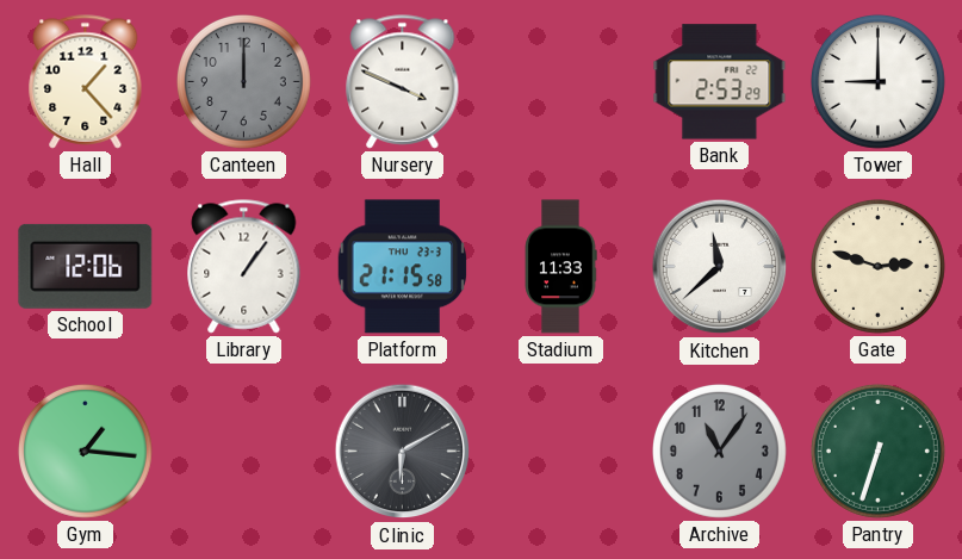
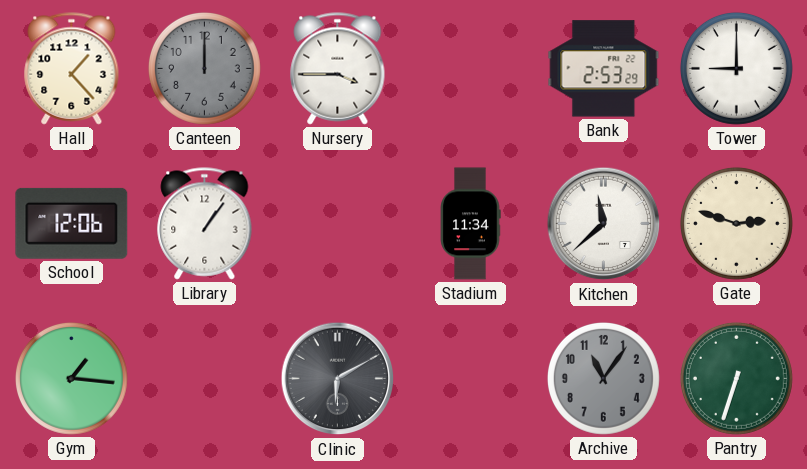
Nursery: 3:49 -> 3:45
Platform: 21:15 -> none
Stadium: 11:33 -> 11:34
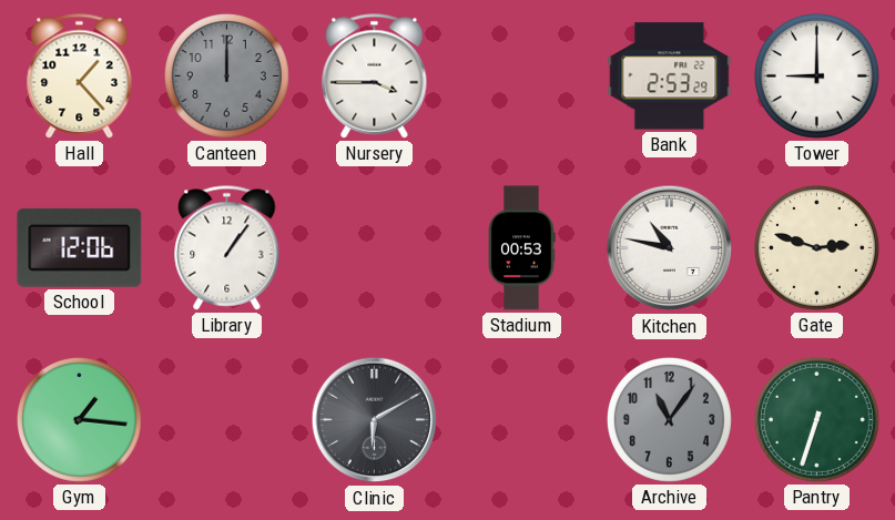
Stadium: 11:34 -> 00:53
Kitchen: 11:38 -> 10:47
